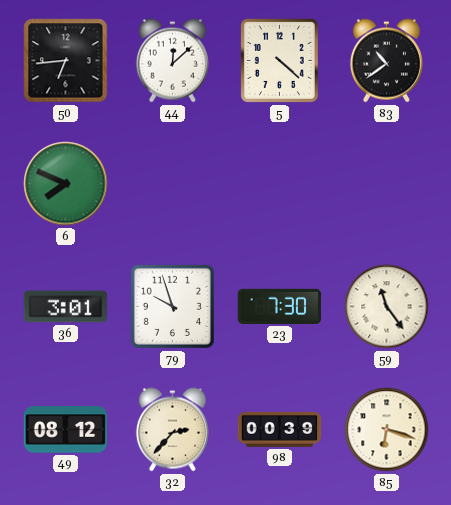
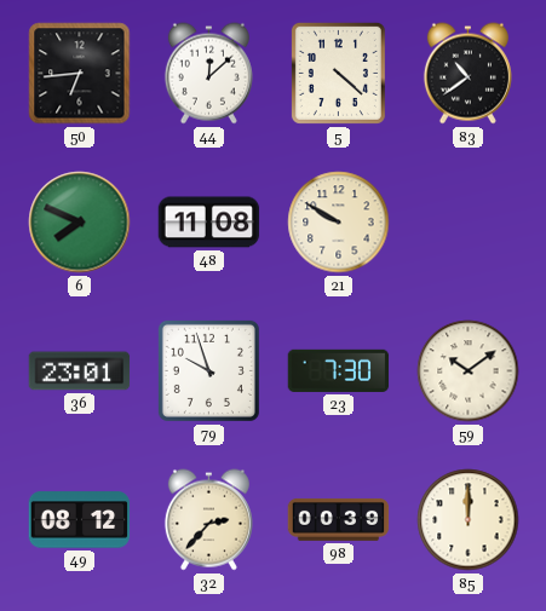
48: none -> 11:08
21: none -> 9:50
36: 3:01 -> 23:01
59: 11:24 -> 10:09
85: 6:18 -> 12:00
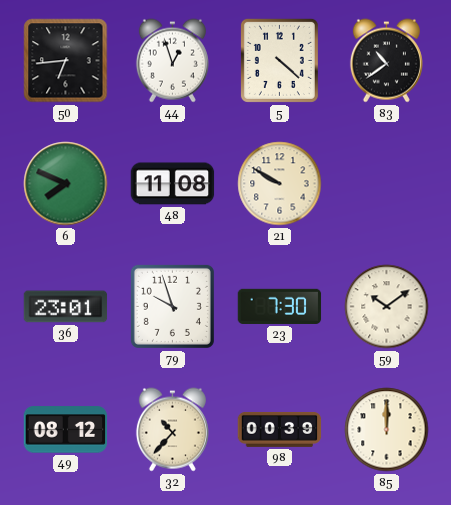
44: 12:08 -> 12:57
32: 2:37 -> 10:37
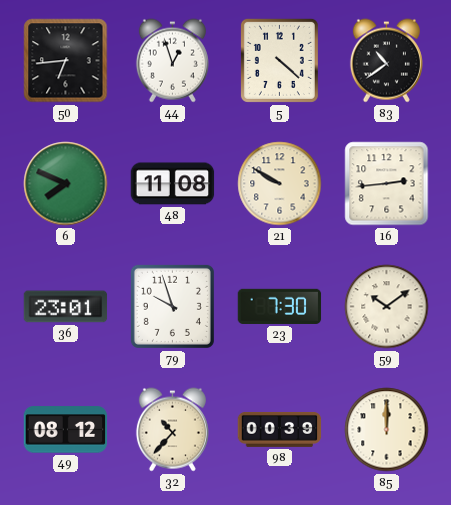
16: none -> 2:44
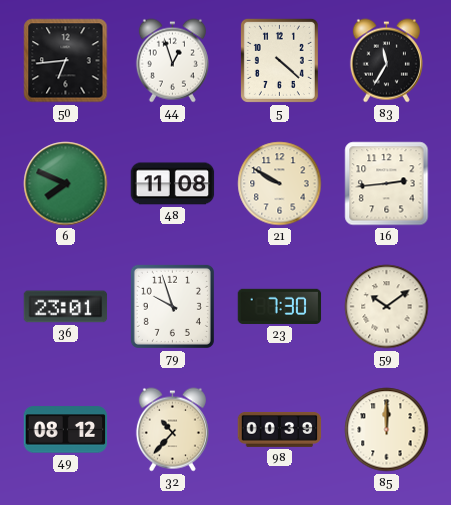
83: 10:39 -> 11:35
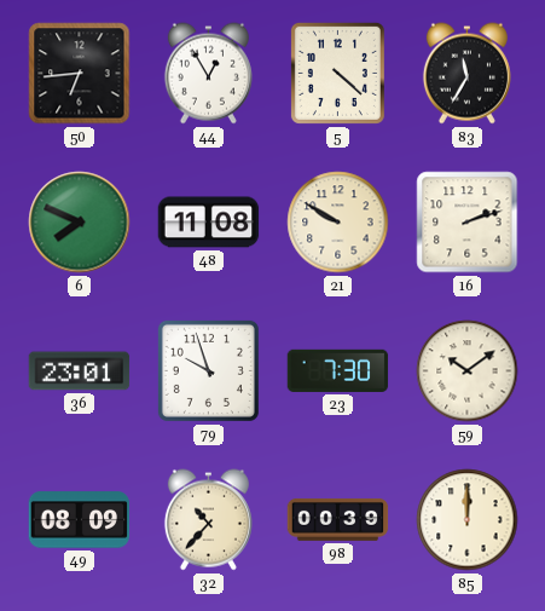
44: 12:57 -> 12:55
16: 2:44 -> 2:12
49: 08:12 -> 08:09
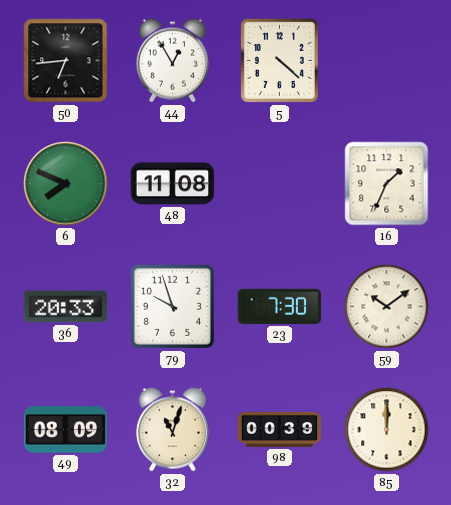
83: 11:35 -> none
21: 9:50 -> none
16: 2:12 -> 1:34
36: 23:01 -> 20:33
32: 10:37 -> 11:03
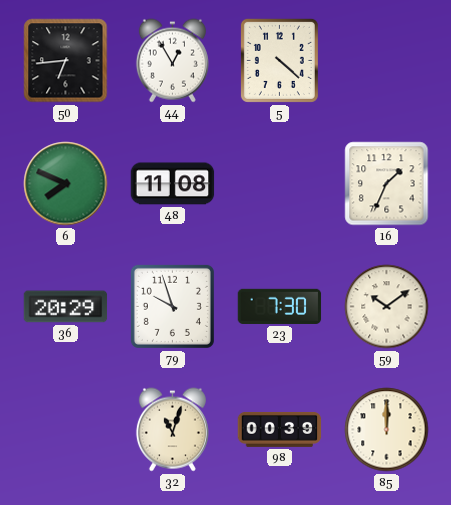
36: 20:33 -> 20:29
49: 08:09 -> none
